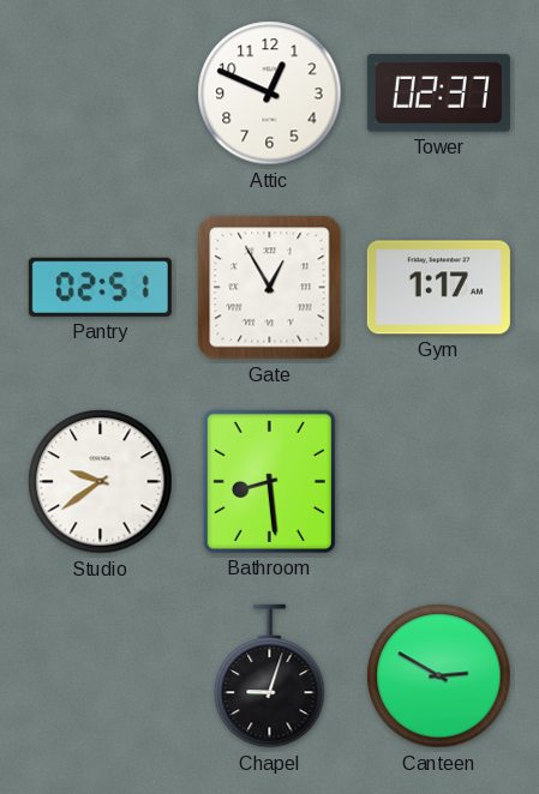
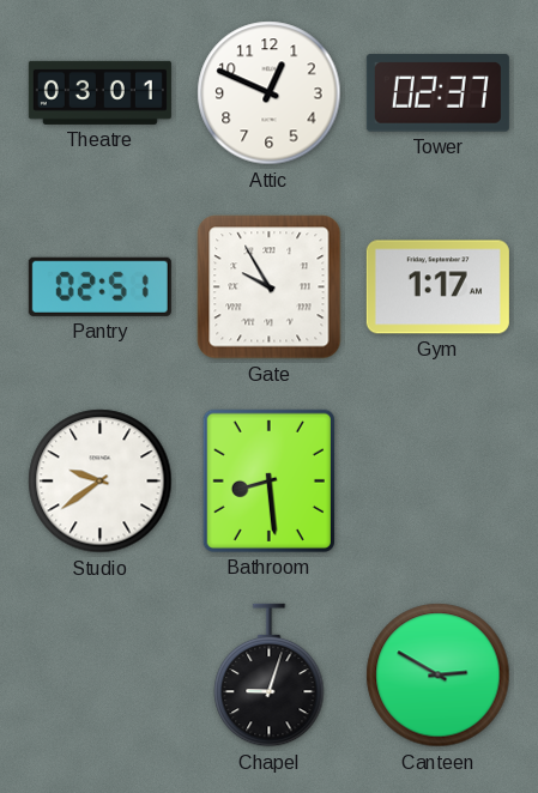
Theatre: none -> 03:01
Gate: 12:55 -> 9:55
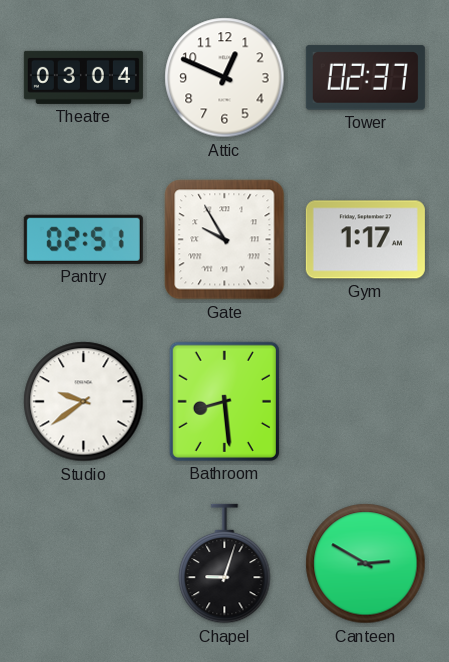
Theatre: 03:01 -> 03:04
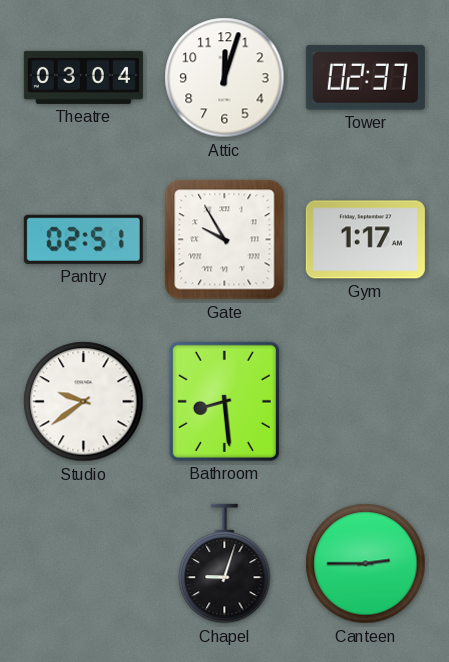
Attic: 12:49 -> 12:03
Canteen: 2:50 -> 2:45
